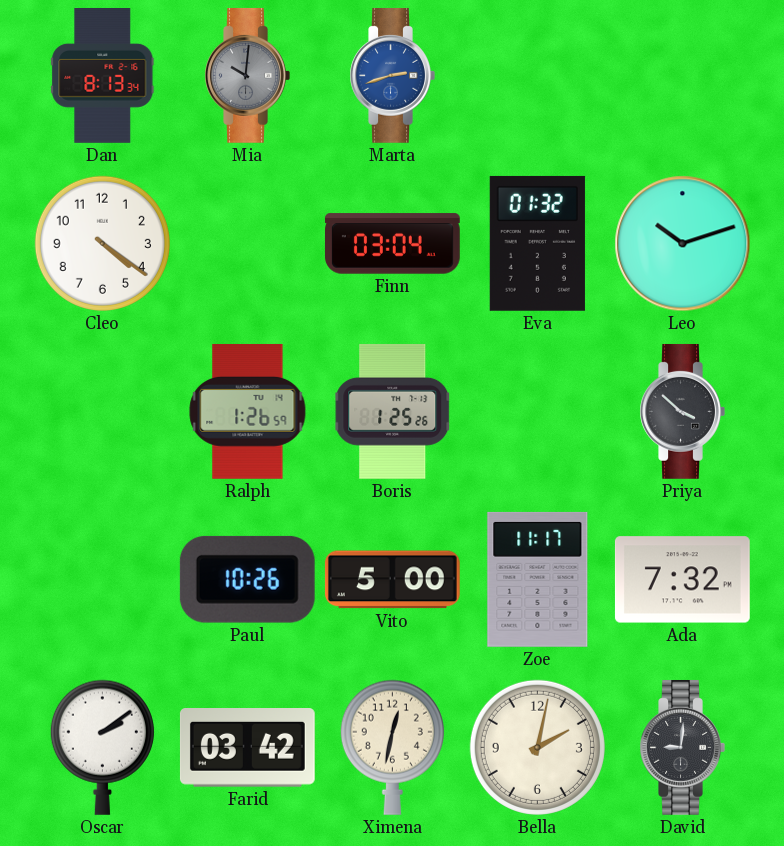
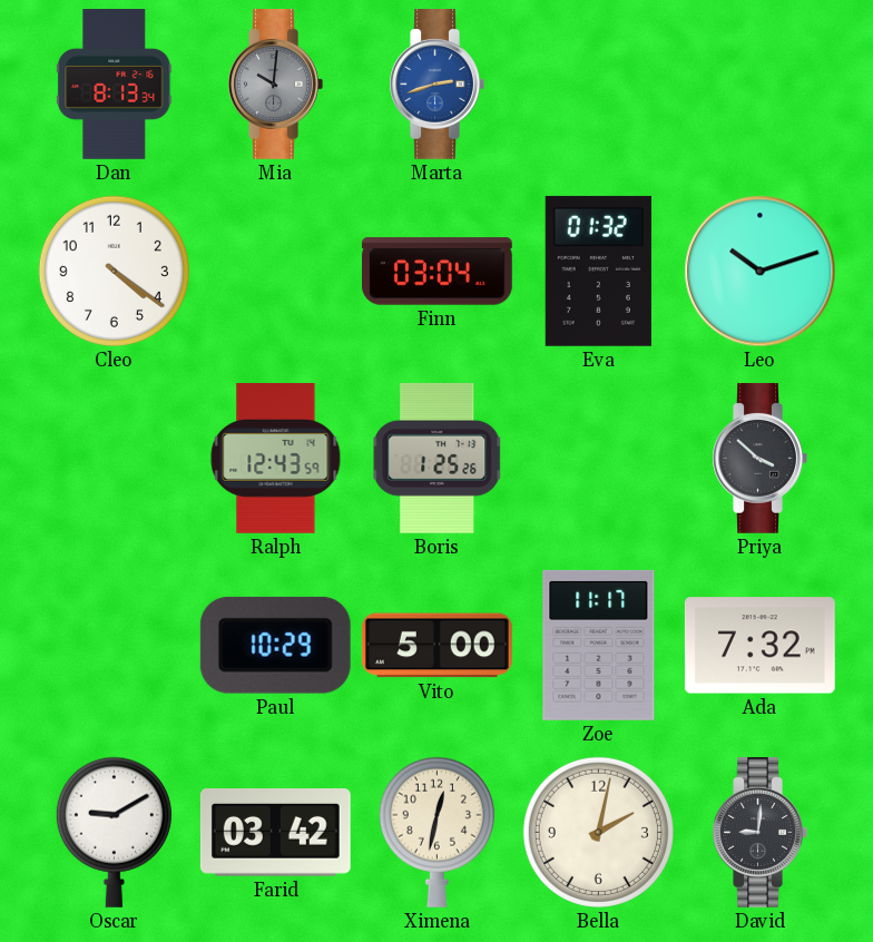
Ralph: 1:26 -> 12:43
Paul: 10:26 -> 10:29
Oscar: 2:09 -> 9:10
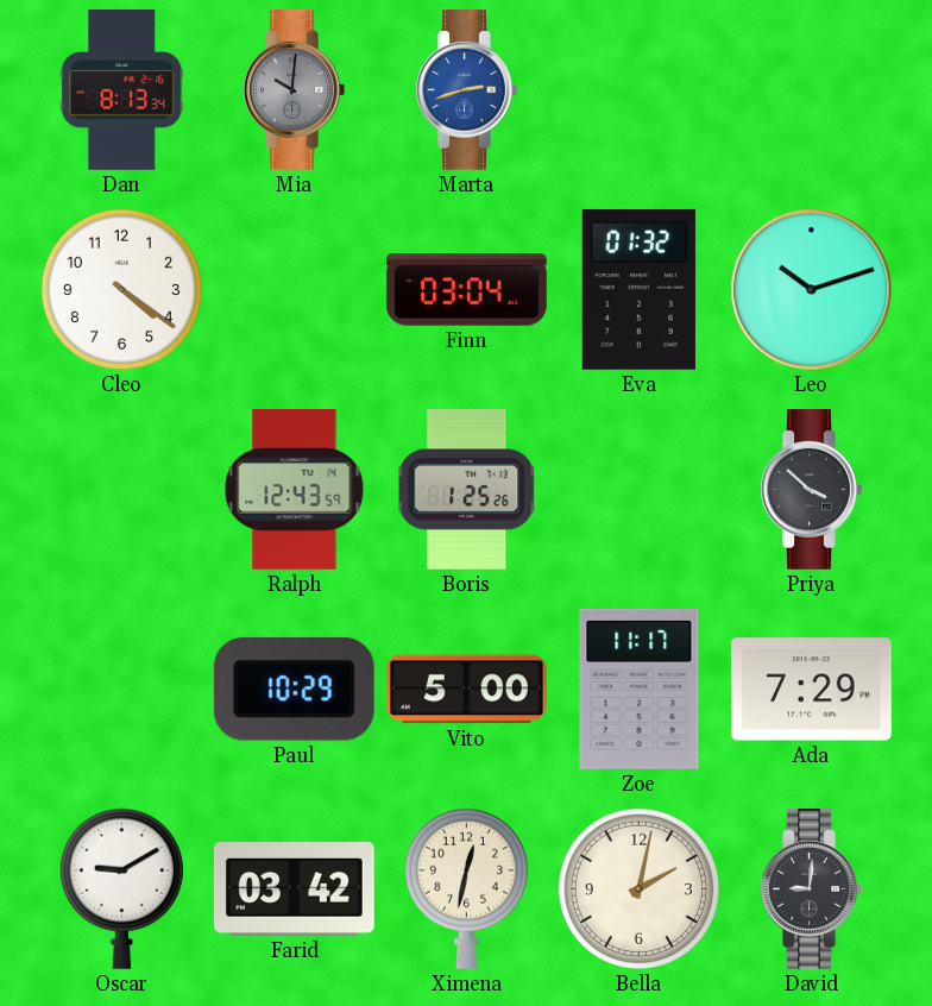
Ada: 7:32 -> 7:29
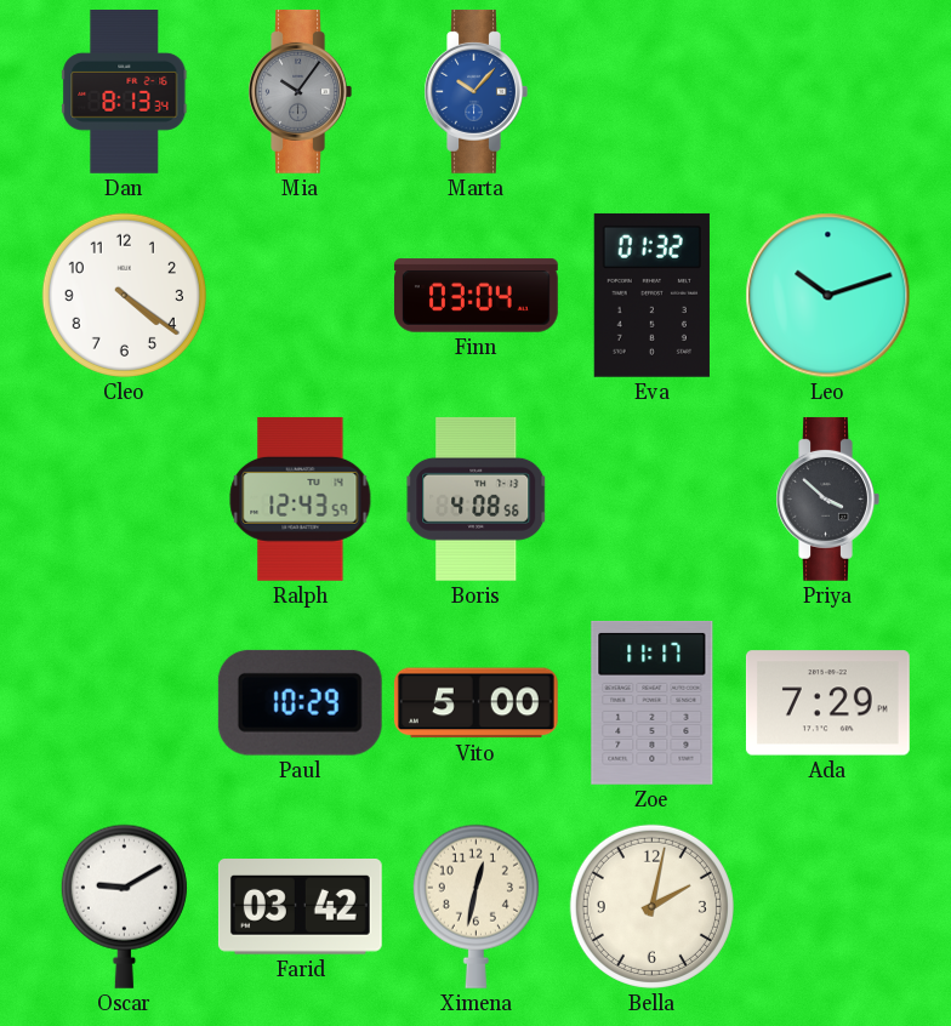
Mia: 10:01 -> 10:06
Marta: 2:42 -> 10:07
Boris: 1:25 -> 4:08
David: 9:01 -> none
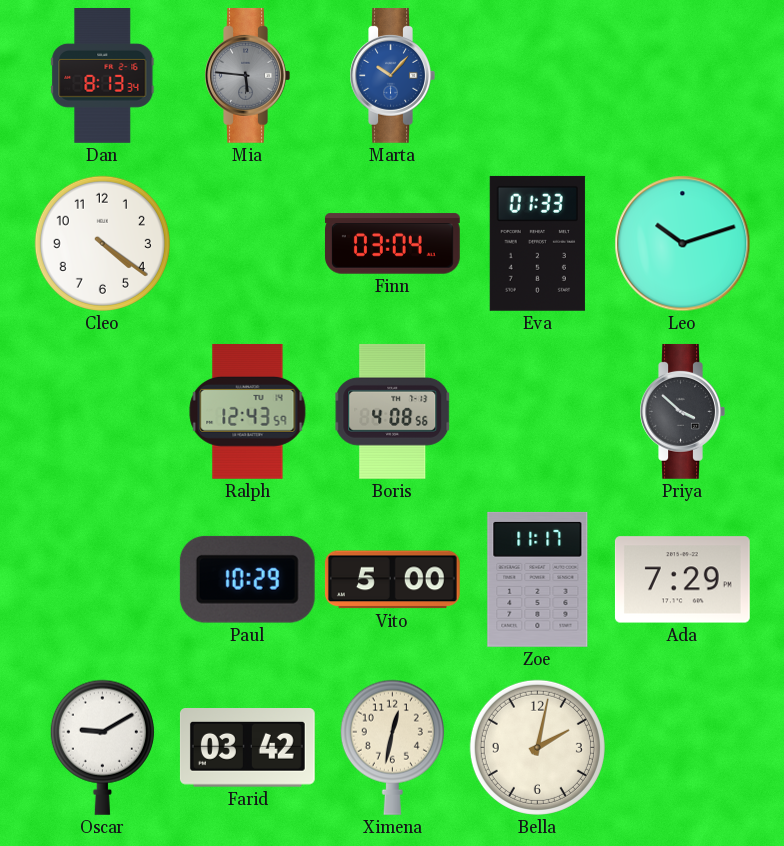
Mia: 10:06 -> 5:46
Eva: 01:32 -> 01:33
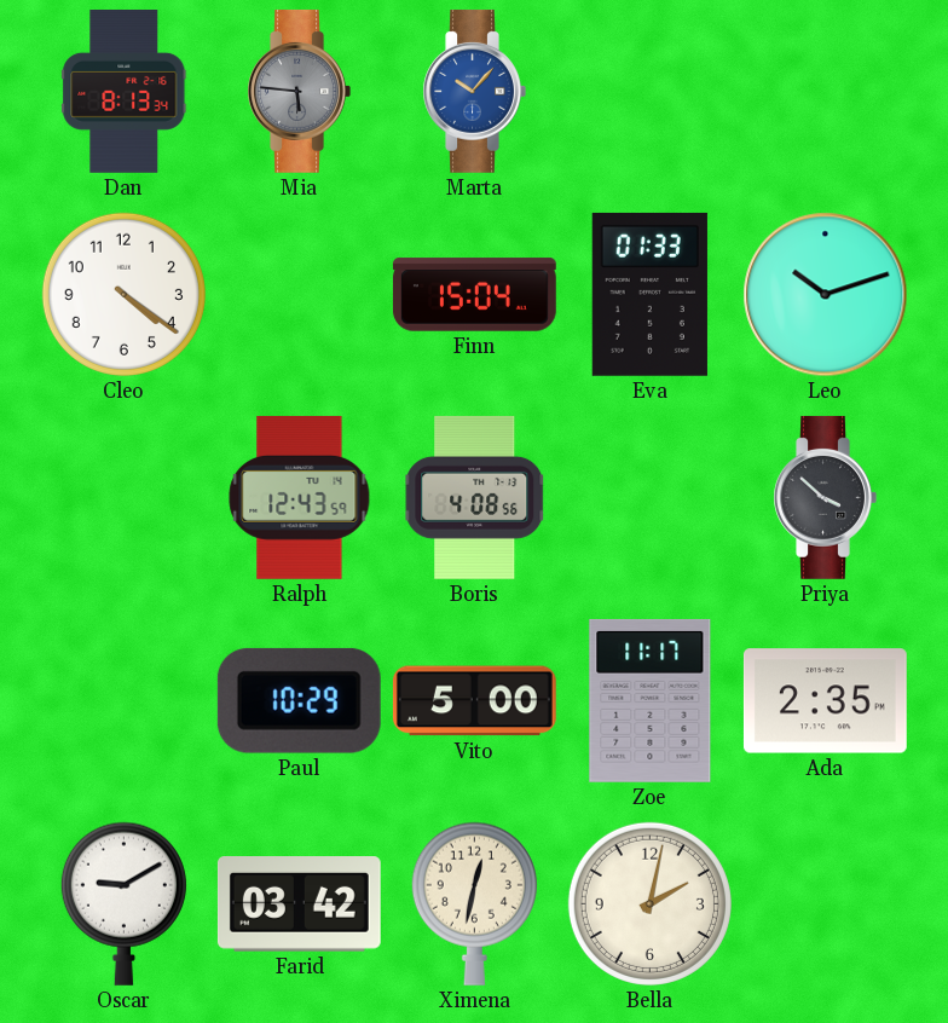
Finn: 03:04 -> 15:04
Ada: 7:29 -> 2:35
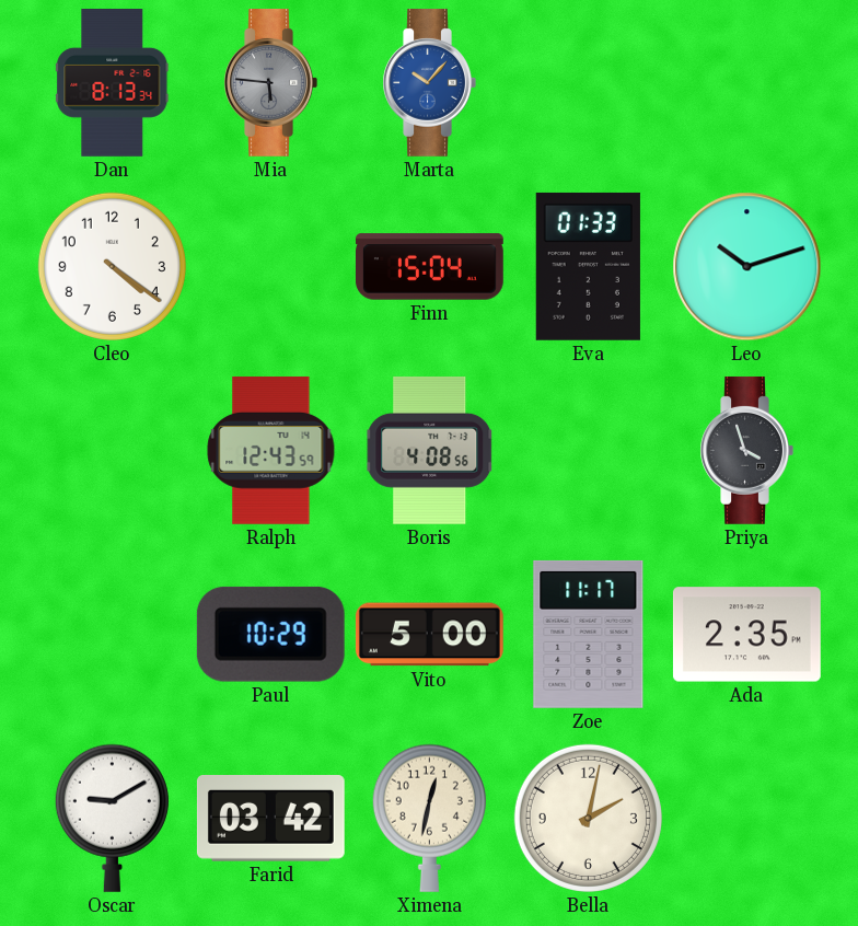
Priya: 3:52 -> 3:57
